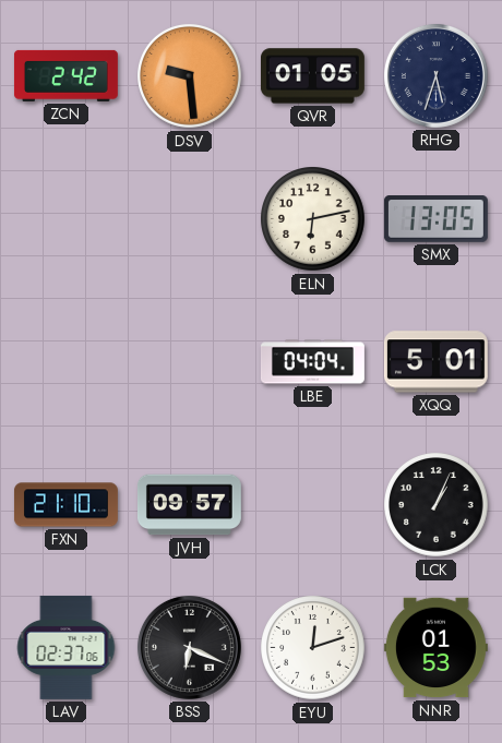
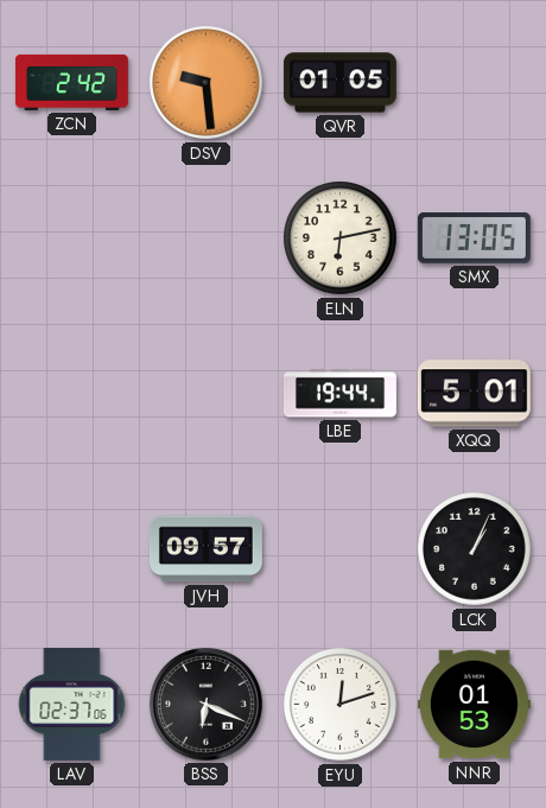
RHG: 5:33 -> none
LBE: 04:04 -> 19:44
FXN: 21:10 -> none
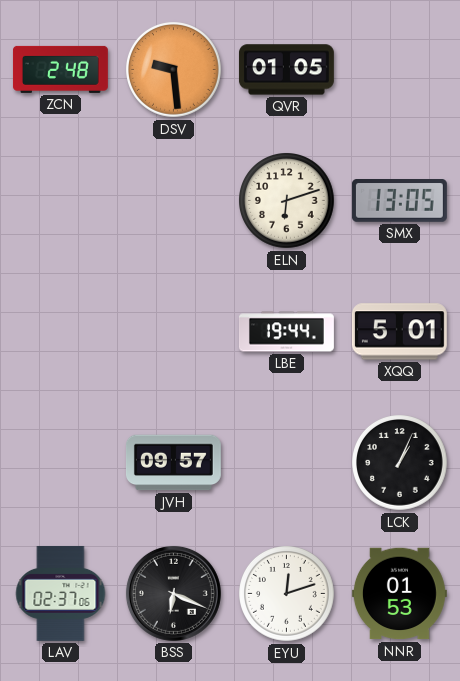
ZCN: 2:42 -> 2:48
ELN: 6:13 -> 6:12
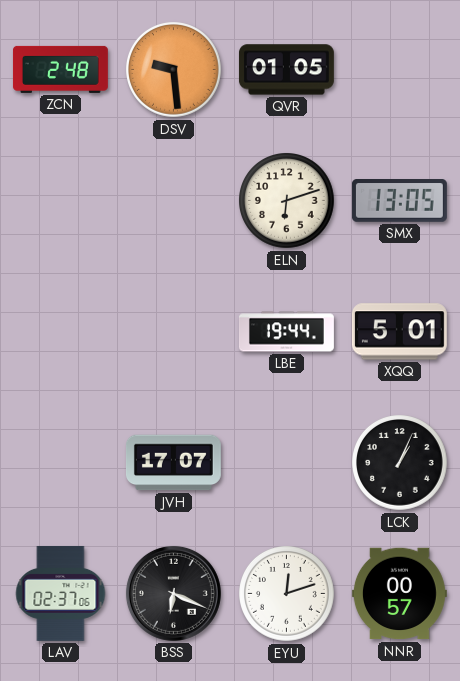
JVH: 09:57 -> 17:07
NNR: 01:53 -> 00:57
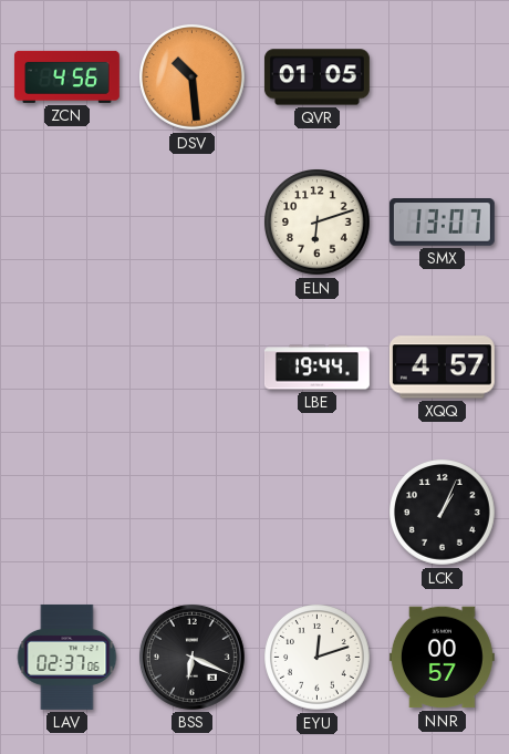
ZCN: 2:48 -> 4:56
DSV: 9:29 -> 10:29
SMX: 13:05 -> 13:07
XQQ: 5:01 -> 4:57
JVH: 17:07 -> none
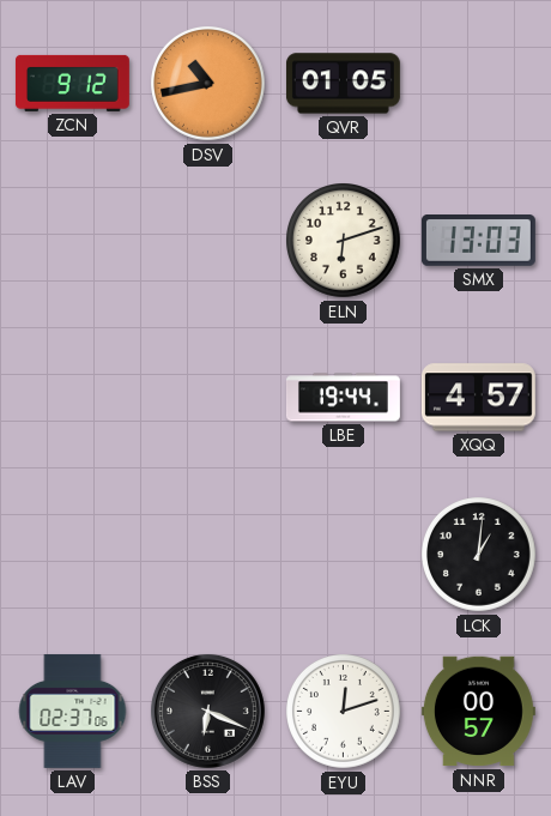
ZCN: 4:56 -> 9:12
DSV: 10:29 -> 10:43
SMX: 13:07 -> 13:03
LCK: 1:04 -> 1:01
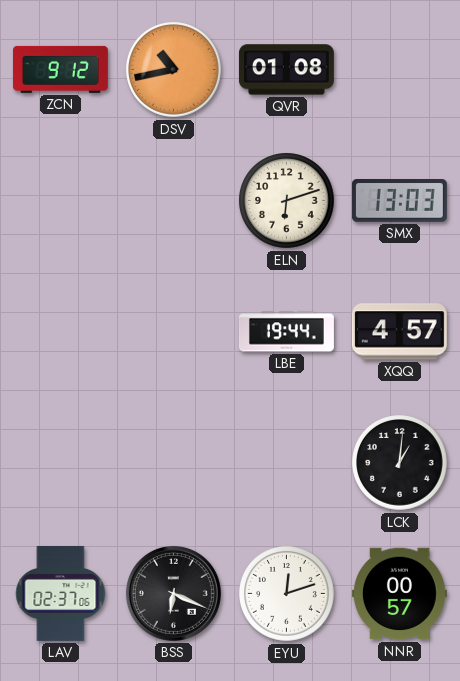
QVR: 01:05 -> 01:08
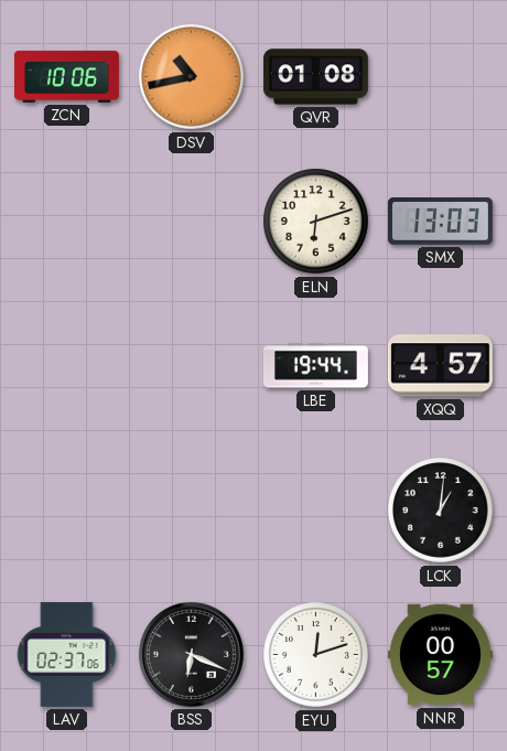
ZCN: 9:12 -> 10:06
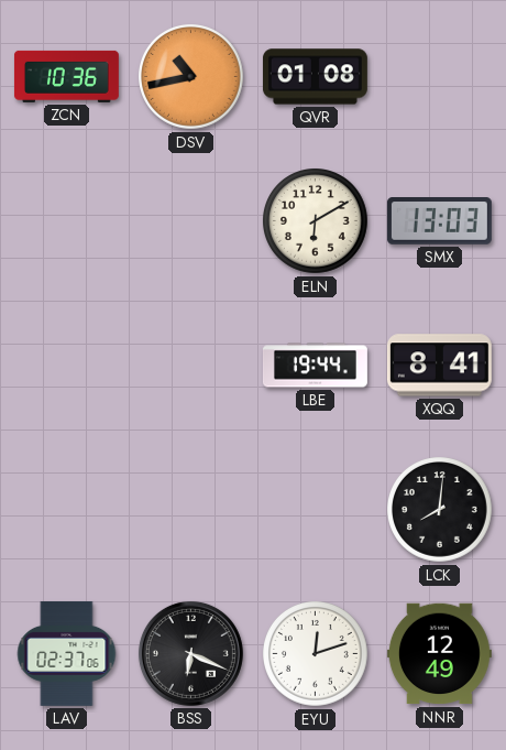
ZCN: 10:06 -> 10:36
ELN: 6:12 -> 6:10
XQQ: 4:57 -> 8:41
LCK: 1:01 -> 8:01
NNR: 00:57 -> 12:49
